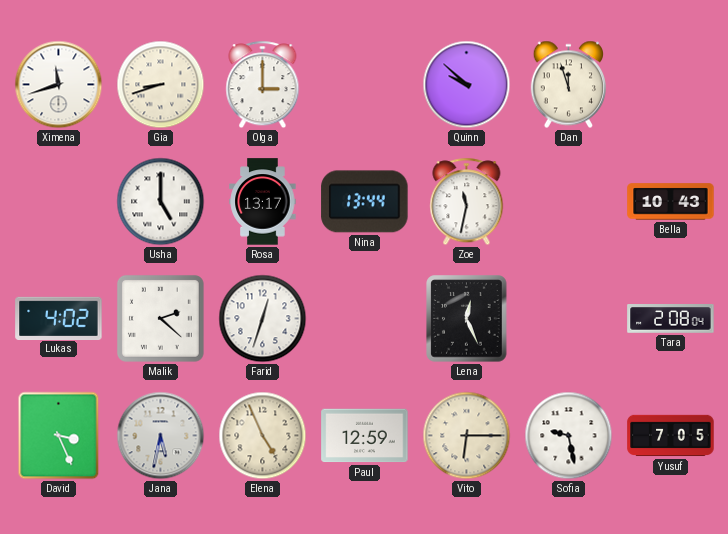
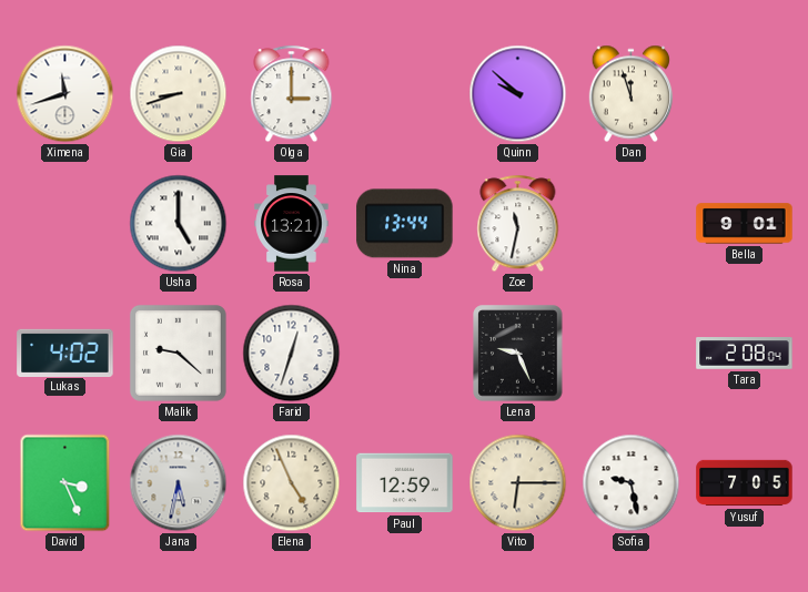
Rosa: 13:17 -> 13:21
Bella: 10:43 -> 9:01
Malik: 2:22 -> 9:22
Lena: 12:26 -> 9:26
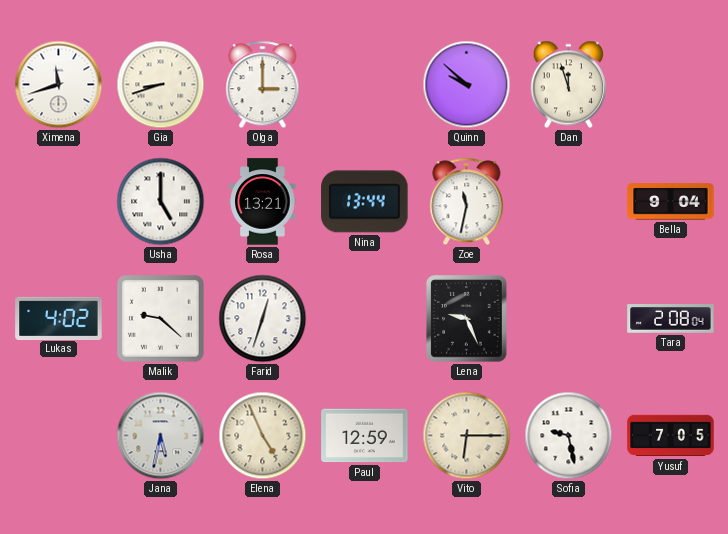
Bella: 9:01 -> 9:04
David: 3:26 -> none
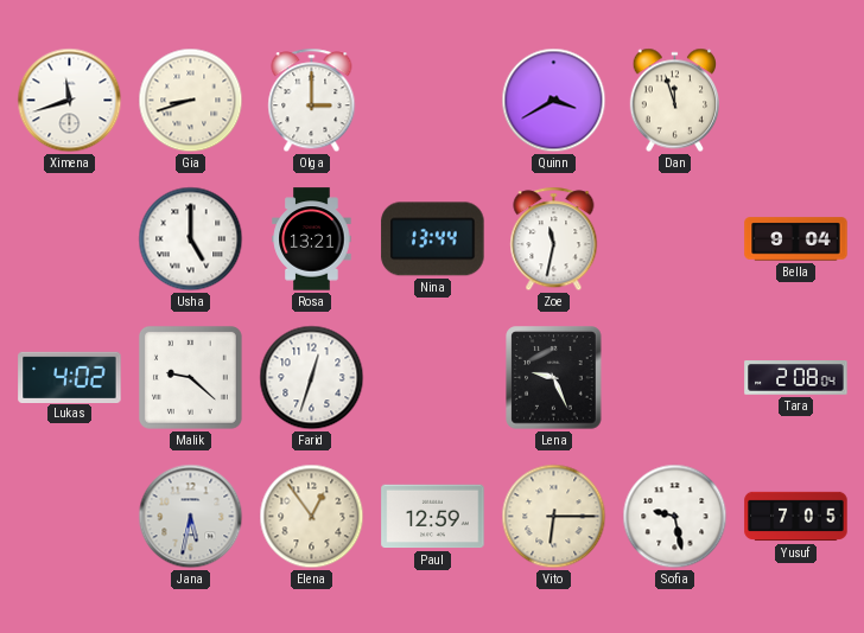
Quinn: 9:52 -> 3:40
Elena: 4:56 -> 12:54
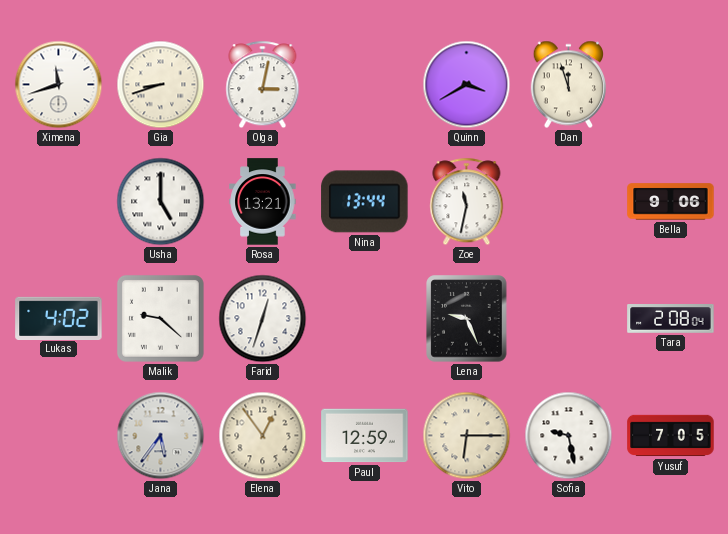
Olga: 3:00 -> 3:02
Bella: 9:04 -> 9:06
Jana: 5:32 -> 5:36
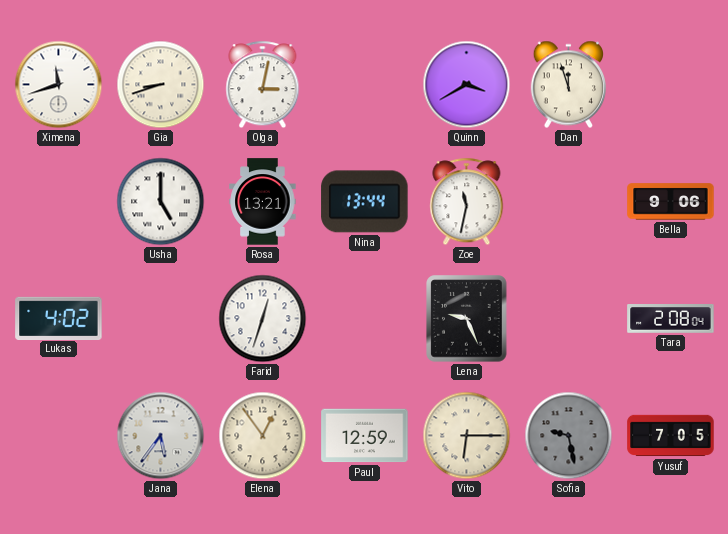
Malik: 9:22 -> none
Sofia dial: white -> grey
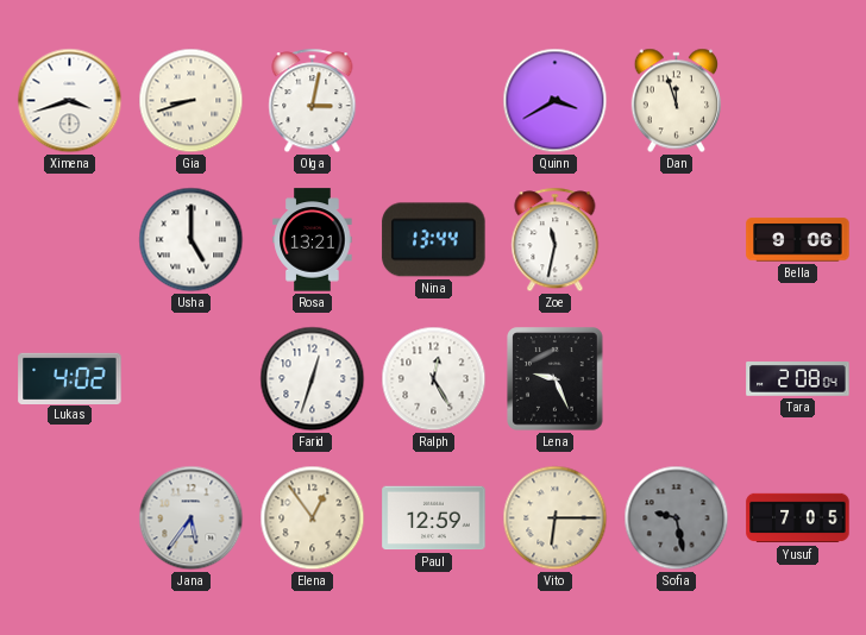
Ximena: 11:42 -> 3:42
Ralph: none -> 12:25
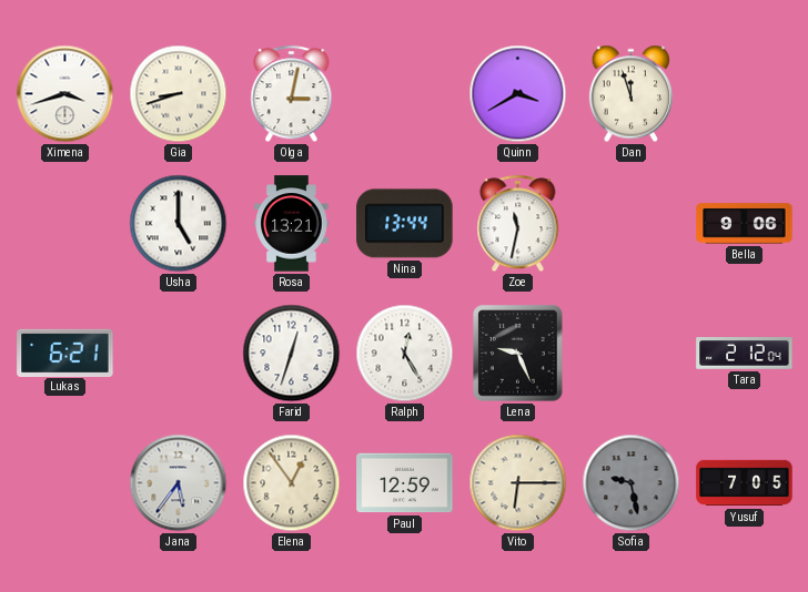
Lukas: 4:02 -> 6:21
Tara: 2:08 -> 2:12
